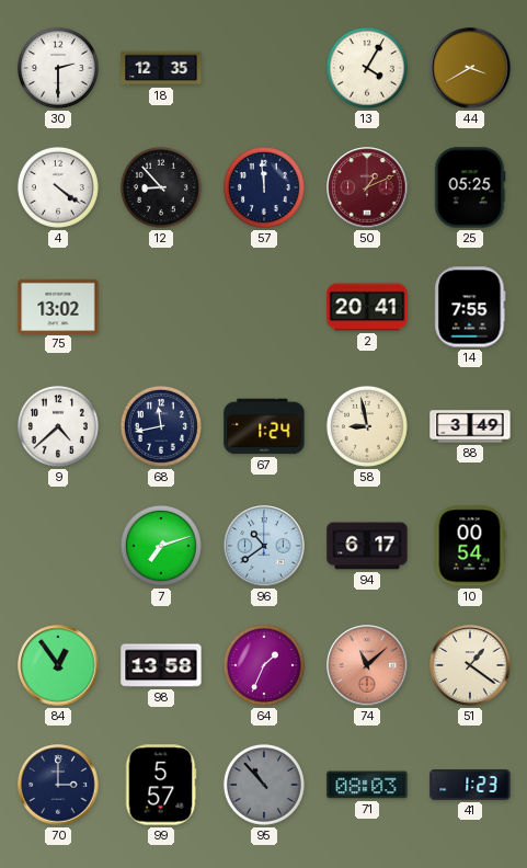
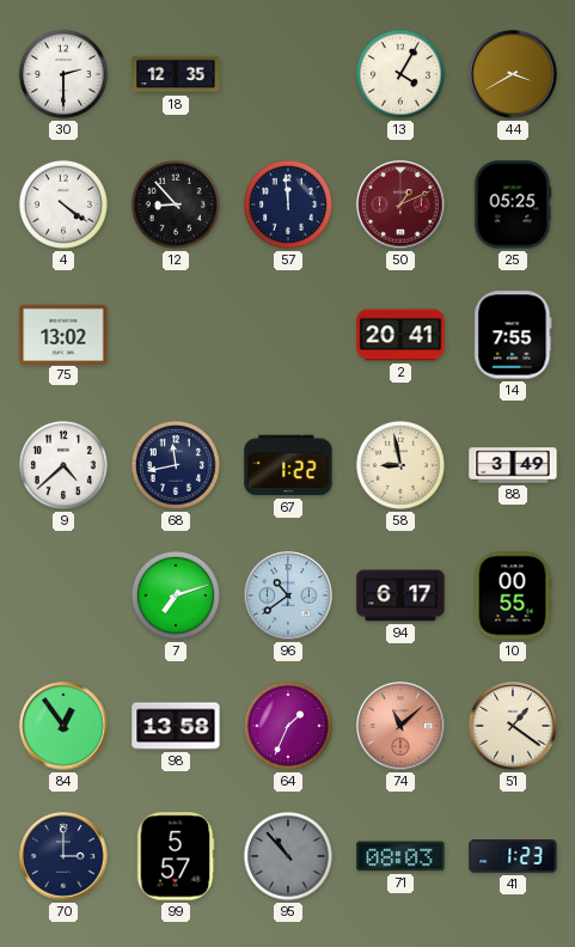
67: 1:24 -> 1:22
10: 00:54 -> 00:55
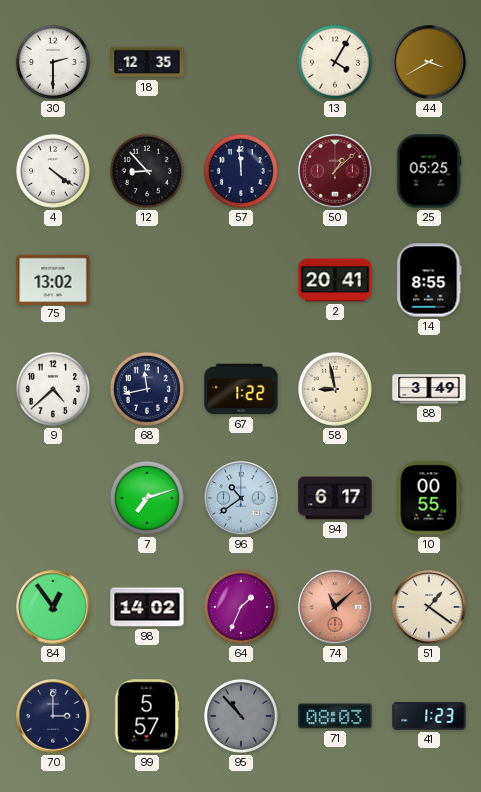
50: 1:11 -> 1:08
14: 7:55 -> 8:55
98: 13:58 -> 14:02
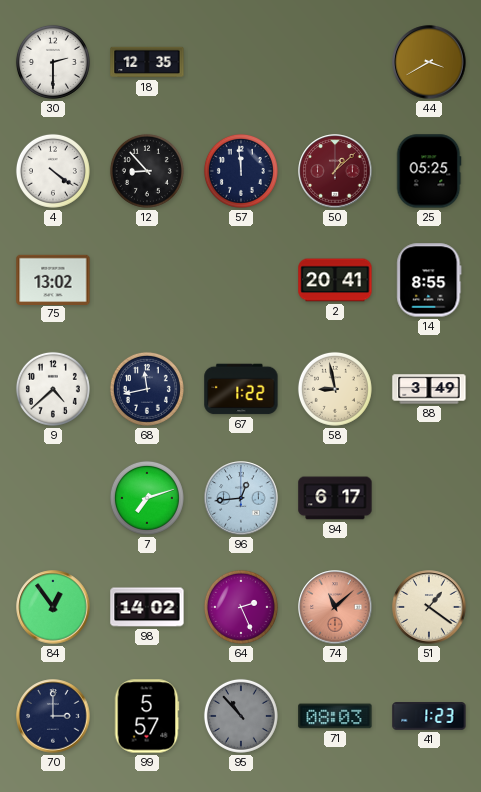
13: 4:05 -> none
96: 10:39 -> 12:44
10: 00:55 -> none
64: 1:34 -> 2:26
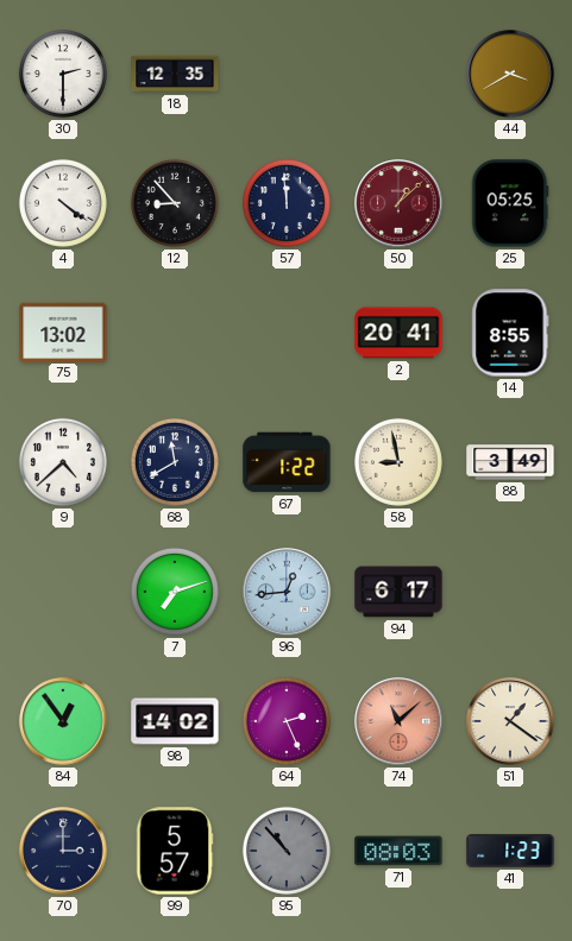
68: 11:43 -> 11:40
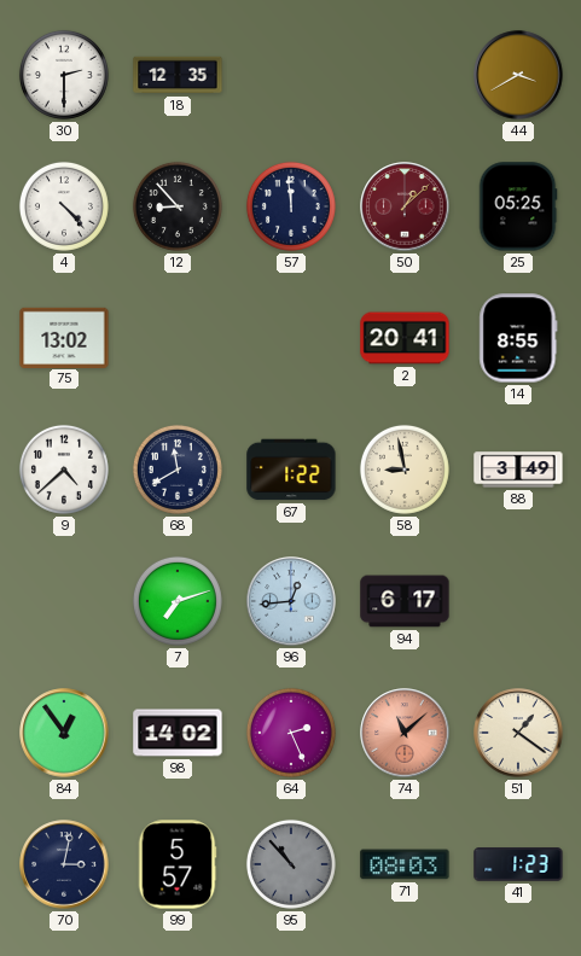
4: 4:21 -> 4:23
70: 3:00 -> 3:02
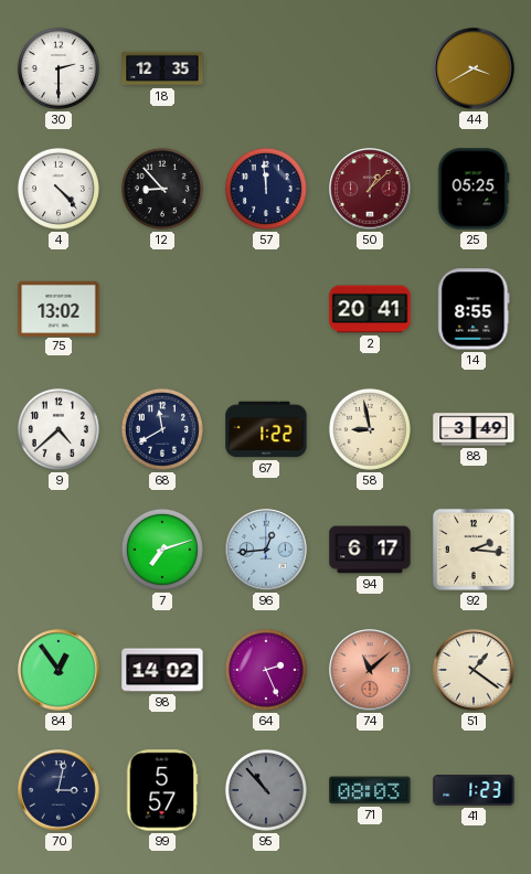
92: none -> 2:16
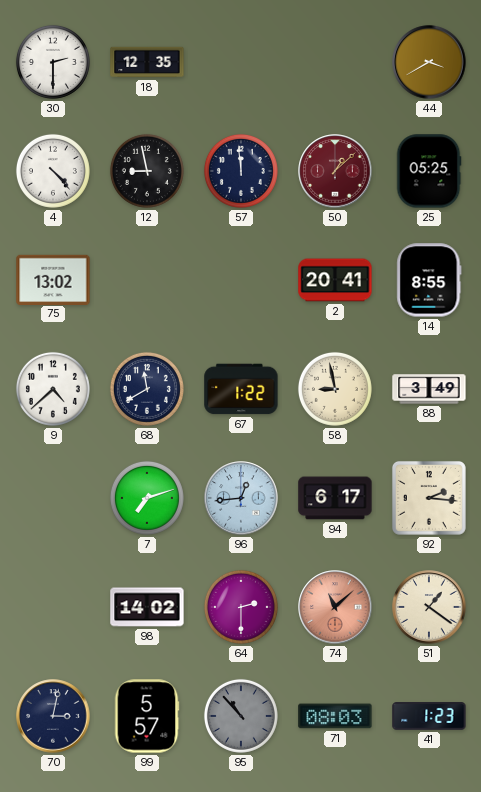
12: 8:53 -> 8:58
84: 12:54 -> none
64: 2:26 -> 2:30
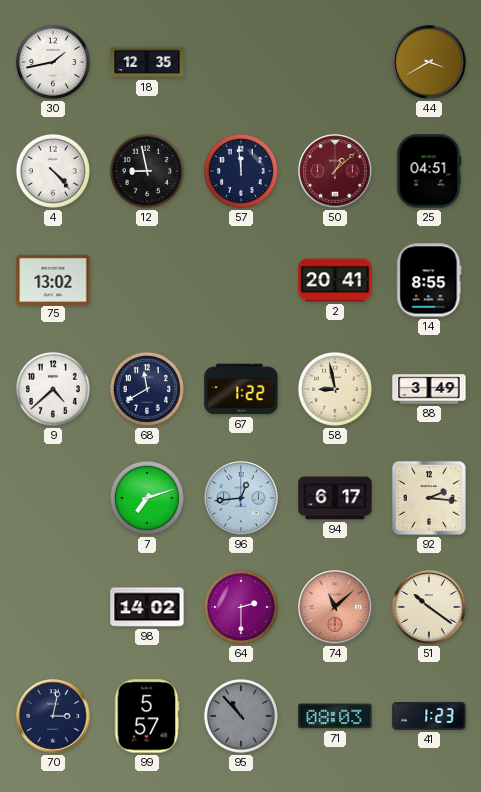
30: 2:30 -> 1:43
25: 05:25 -> 04:51
51: 1:21 -> 10:21
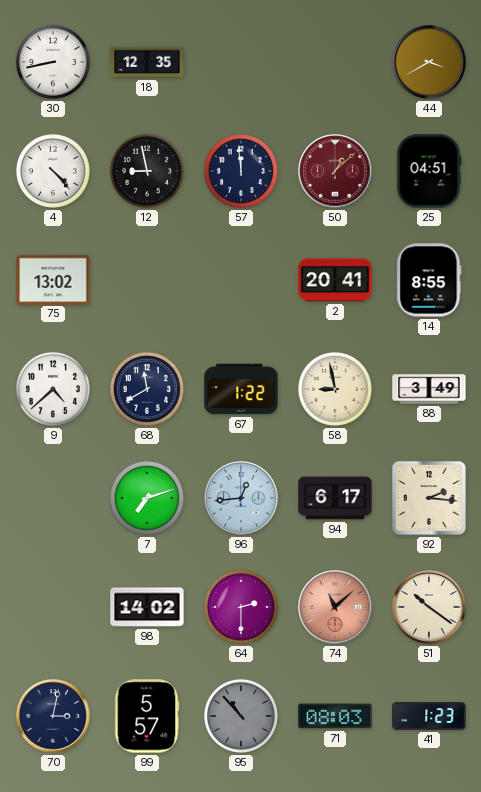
30: 1:43 -> 8:43
